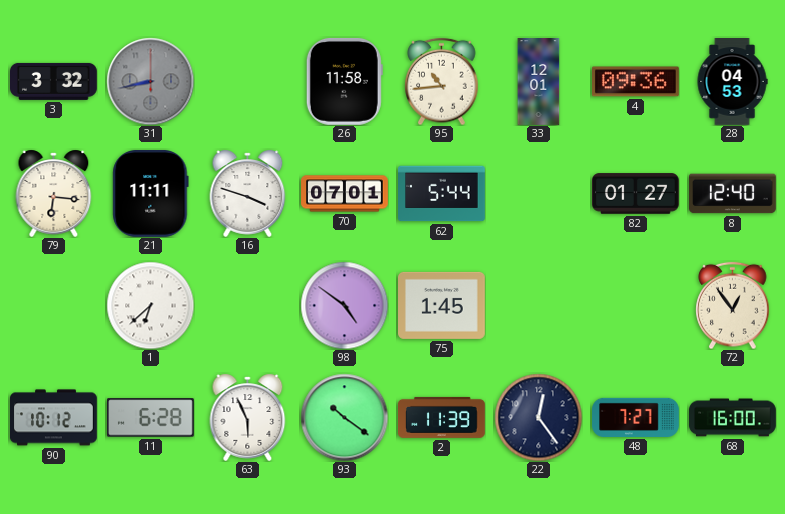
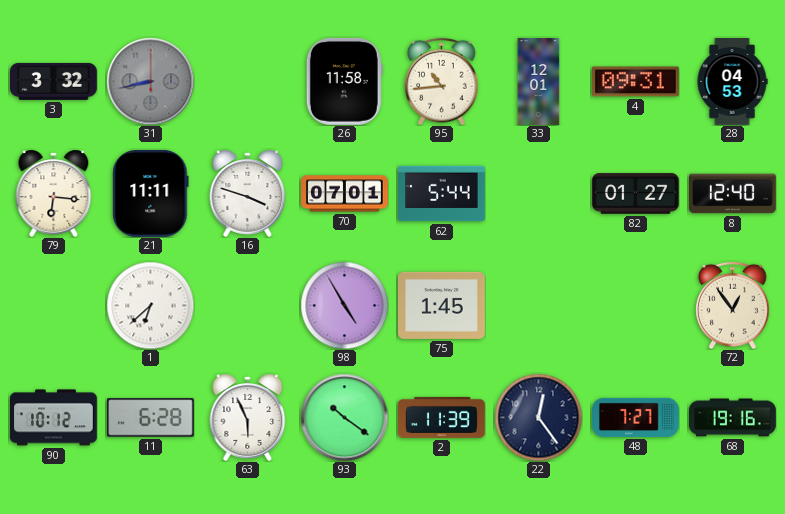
4: 09:36 -> 09:31
98: 4:51 -> 4:55
68: 16:00 -> 19:16
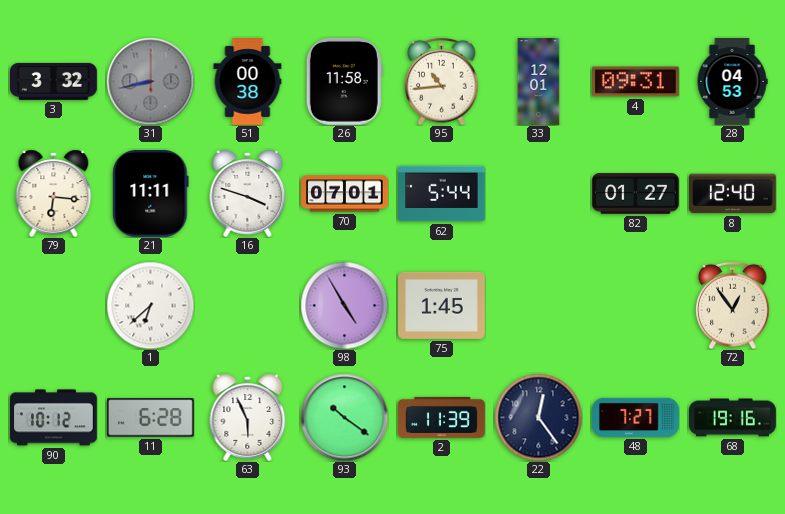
51: none -> 00:38
